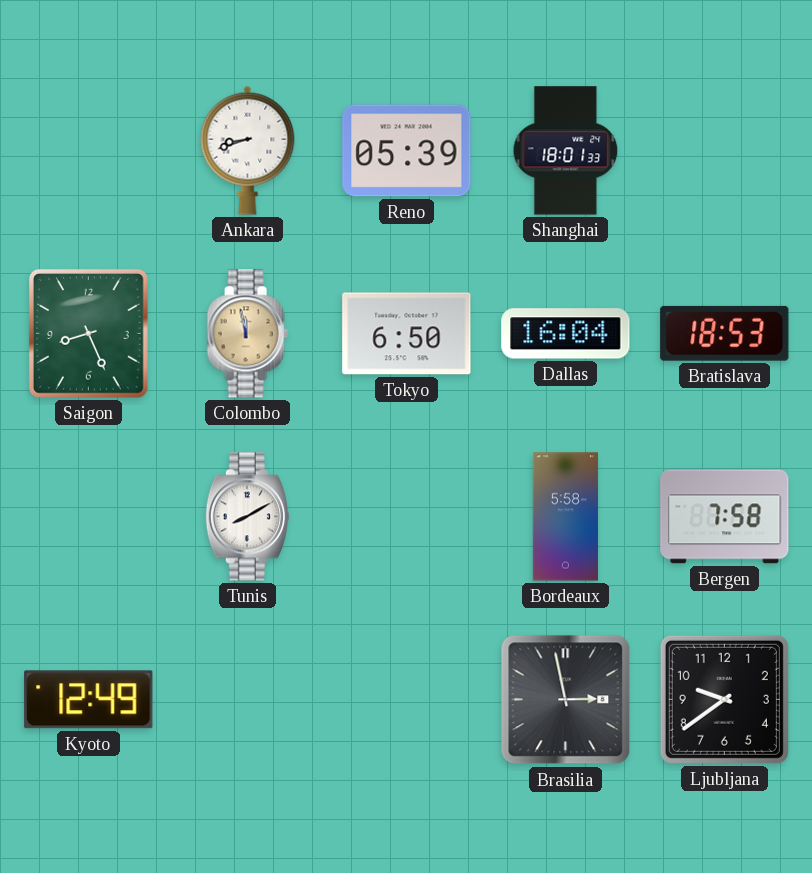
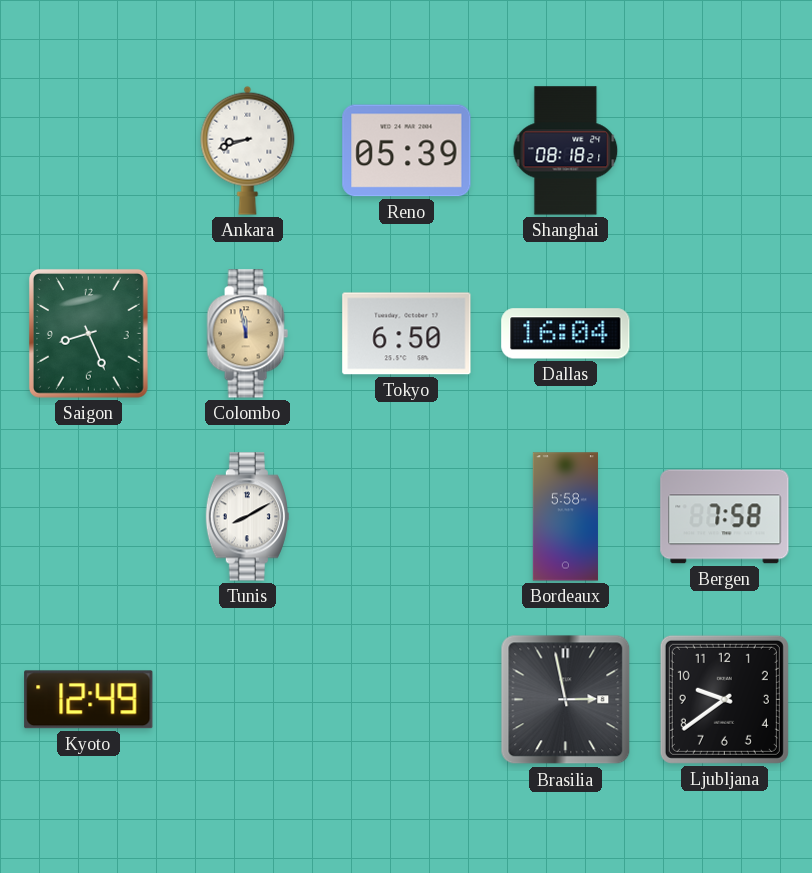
Shanghai: 18:01 -> 08:18
Bratislava: 18:53 -> none
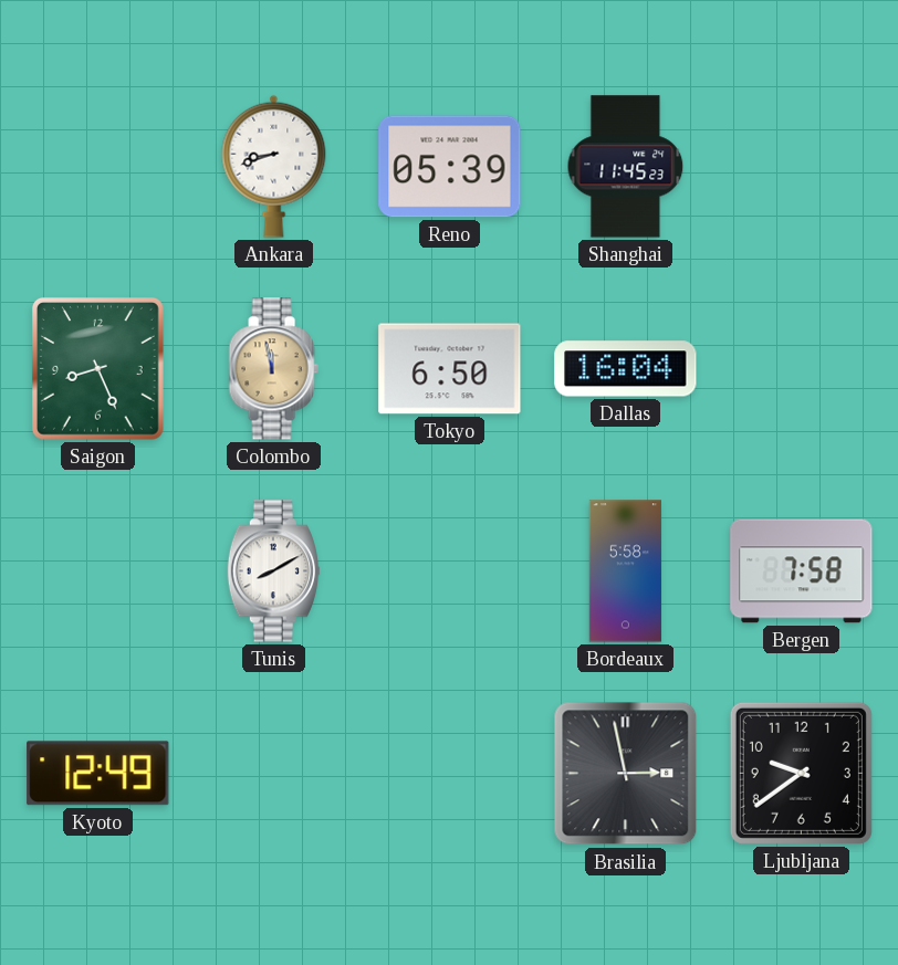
Shanghai: 08:18 -> 11:45
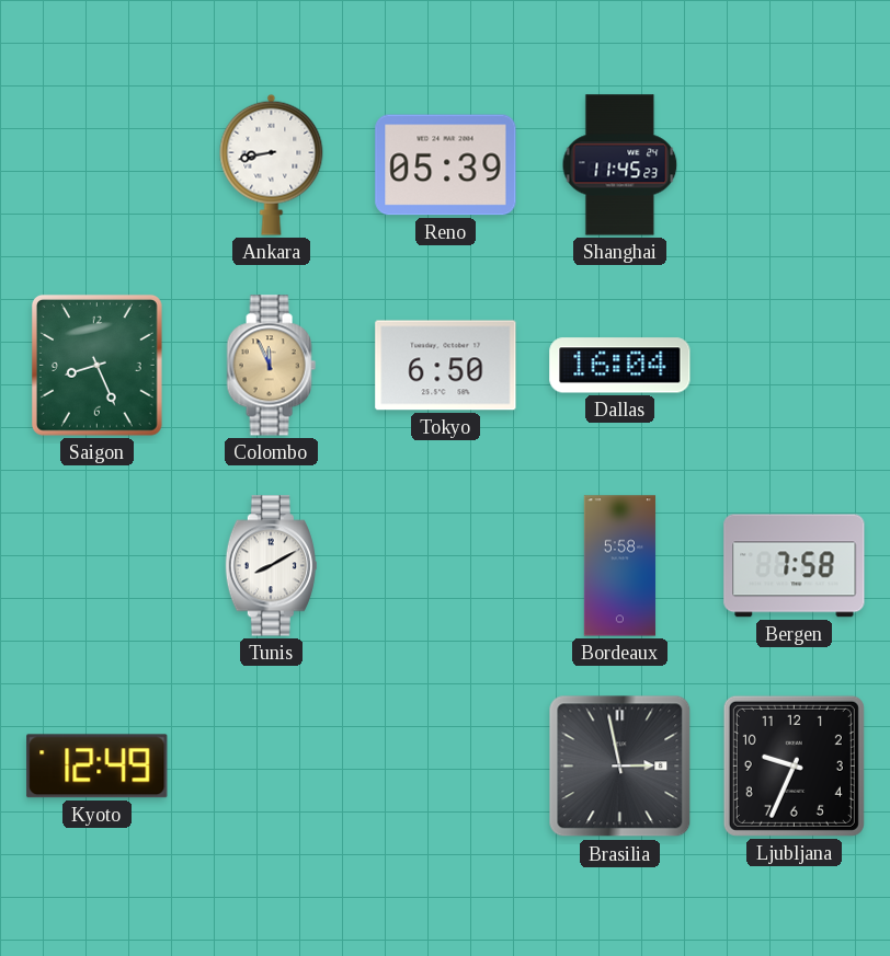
Ankara: 8:42 -> 8:43
Colombo: 11:58 -> 11:56
Ljubljana: 9:39 -> 9:34
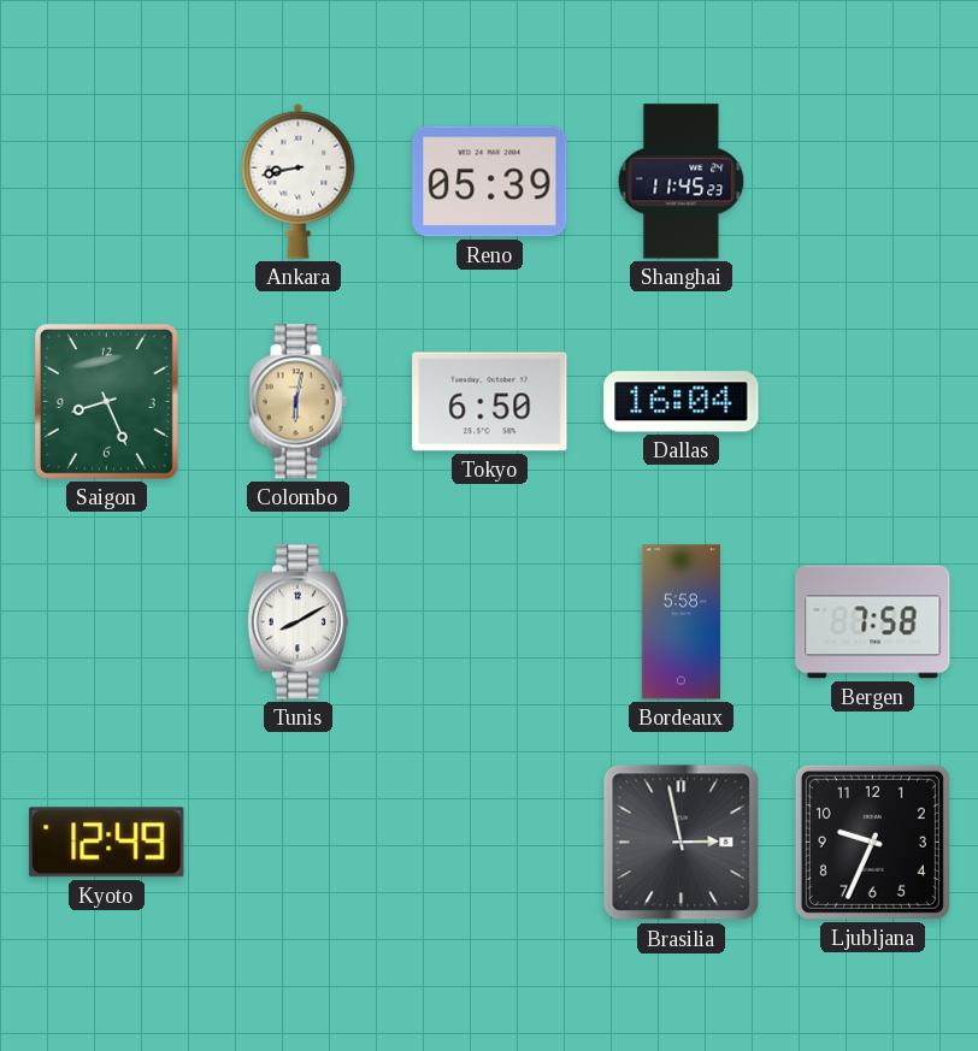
Colombo: 11:56 -> 6:02
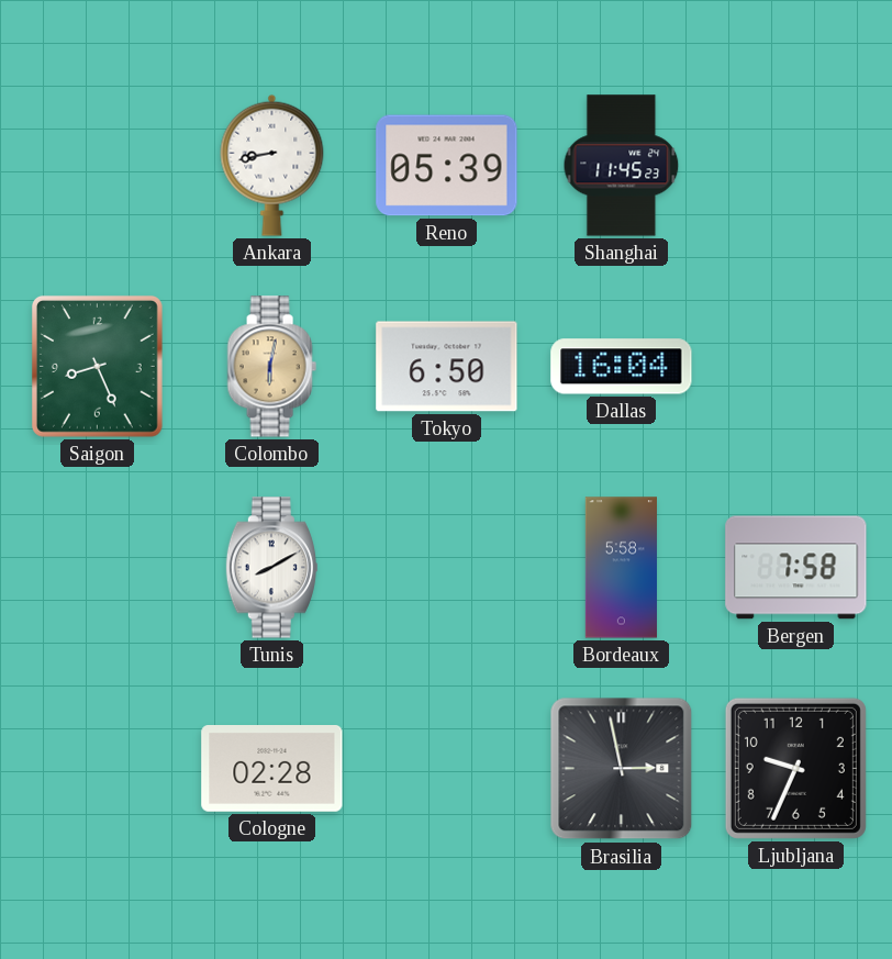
Kyoto: 12:49 -> none
Cologne: none -> 02:28
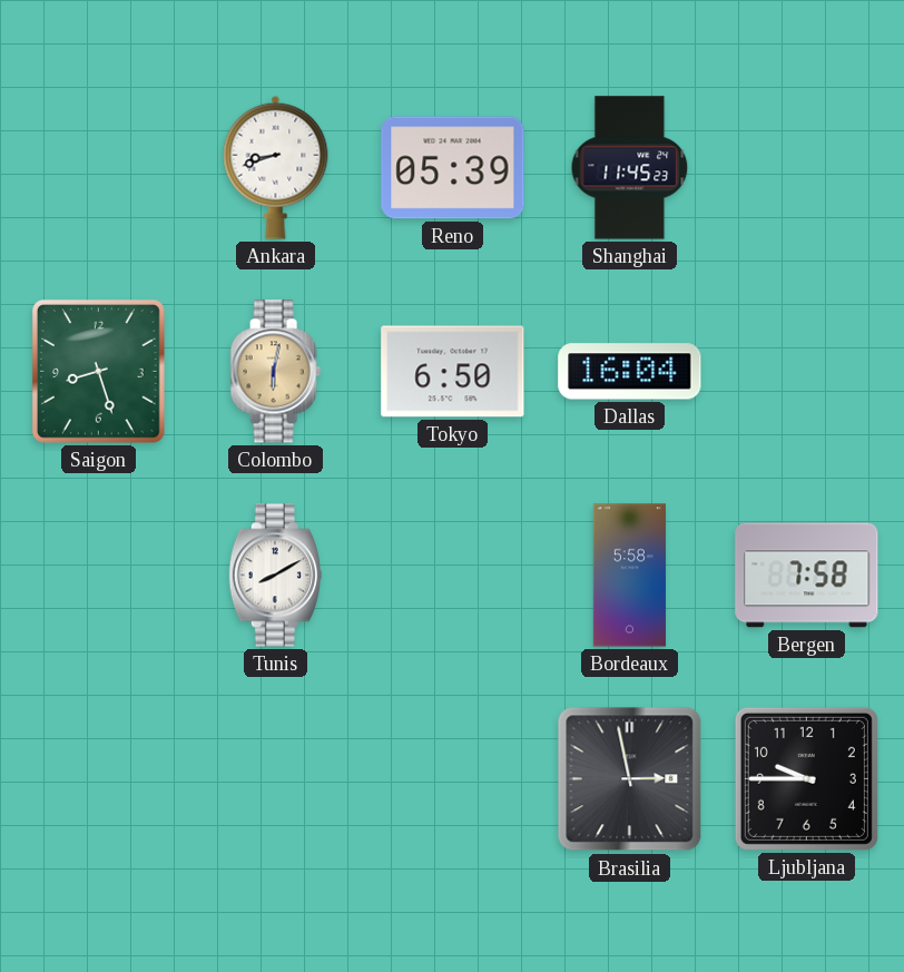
Ankara: 8:43 -> 8:42
Saigon: 8:26 -> 8:27
Cologne: 02:28 -> none
Ljubljana: 9:34 -> 9:45
